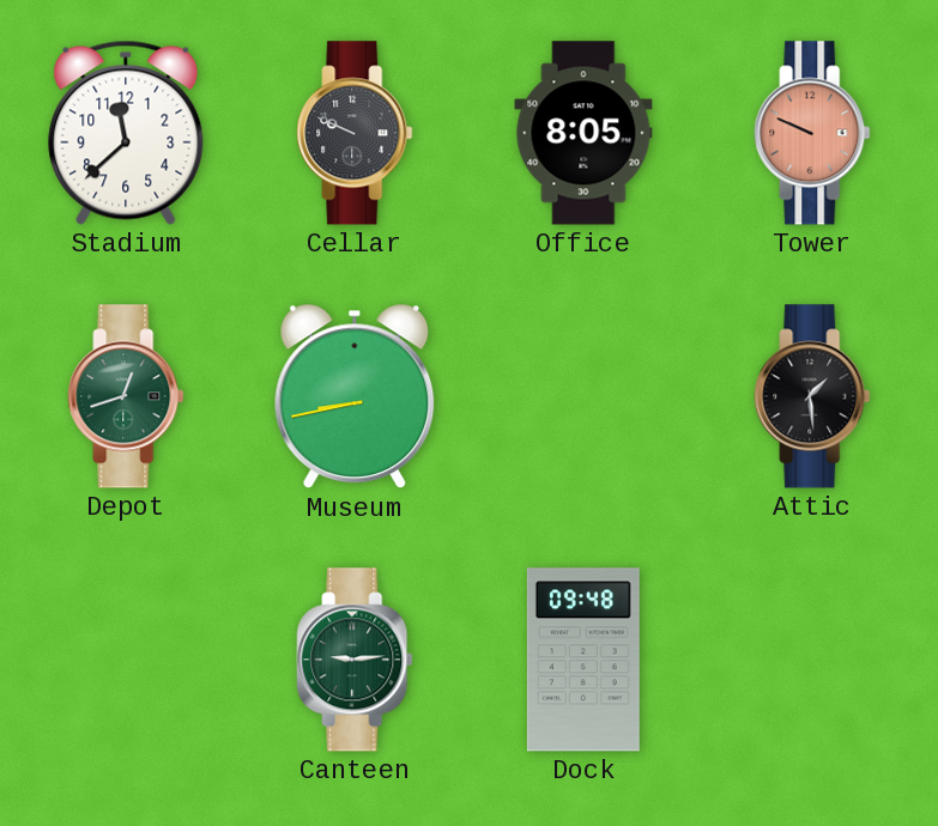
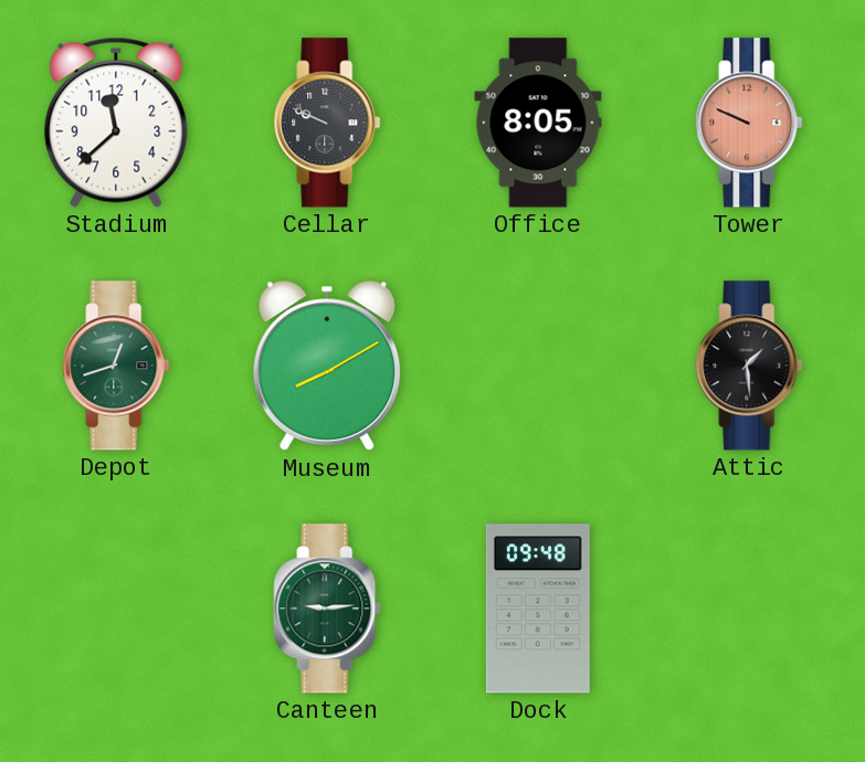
Museum: 8:43 -> 8:10
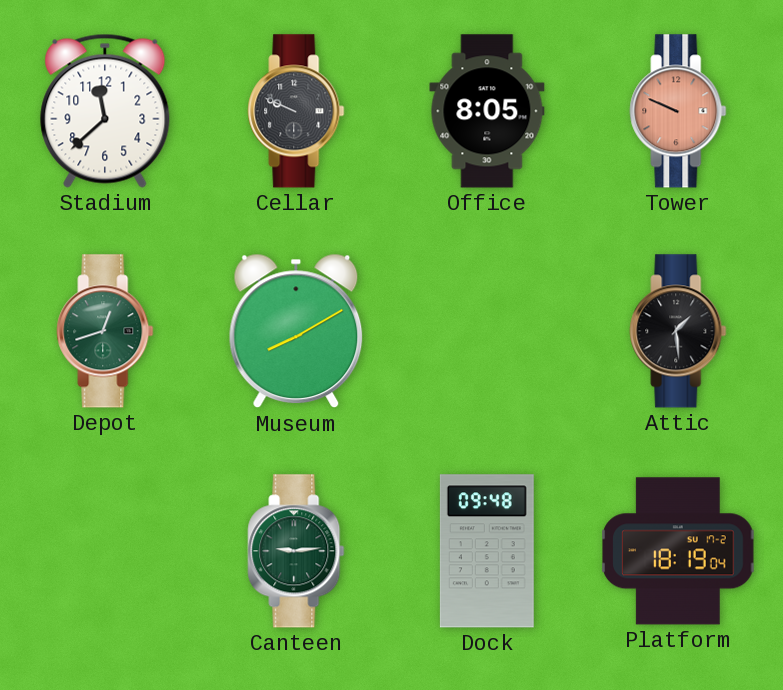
Platform: none -> 18:19
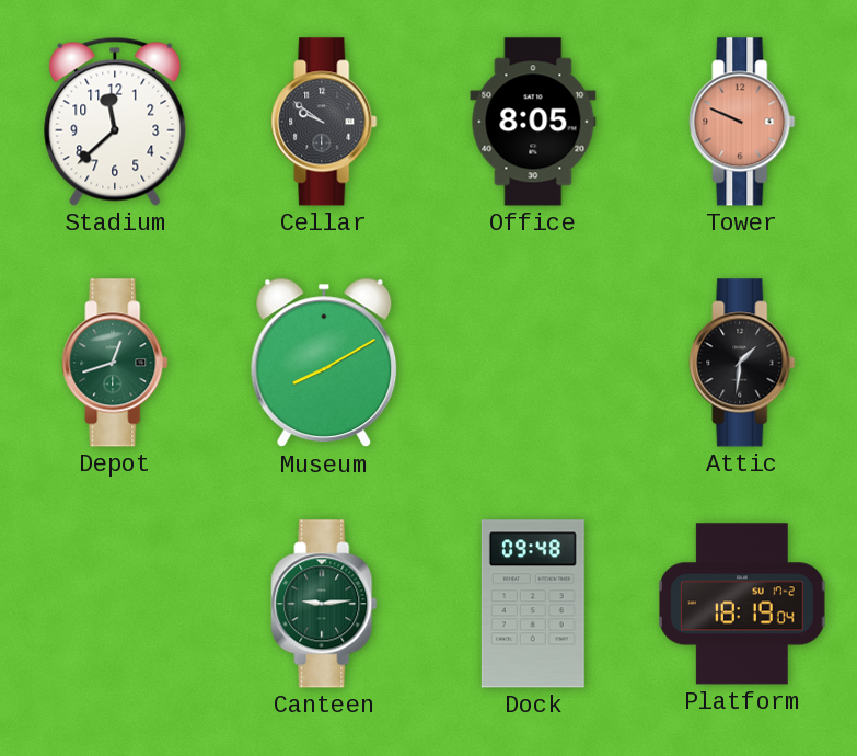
Cellar: 9:49 -> 9:51
Attic: 1:29 -> 1:31
